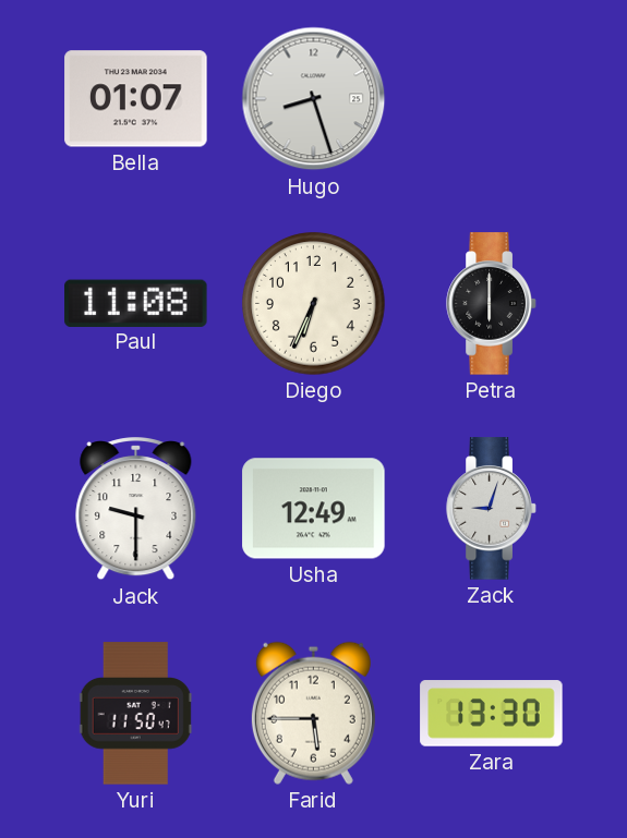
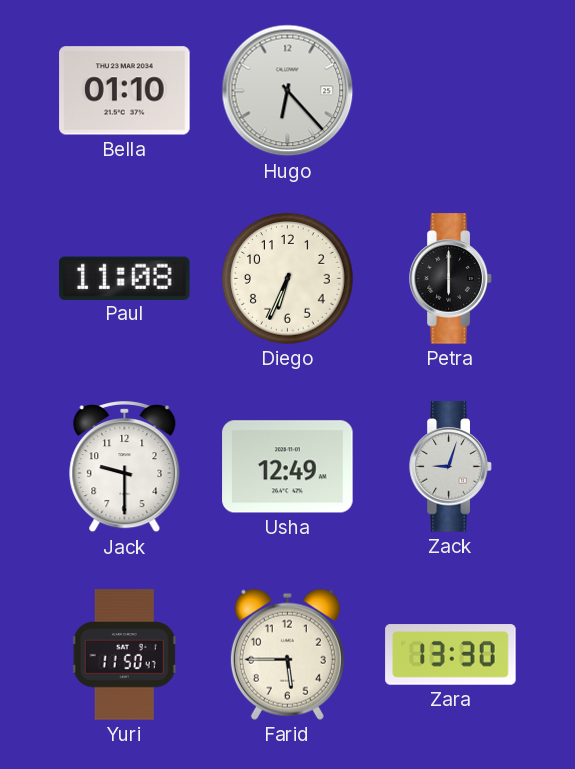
Bella: 01:07 -> 01:10
Hugo: 8:27 -> 6:23
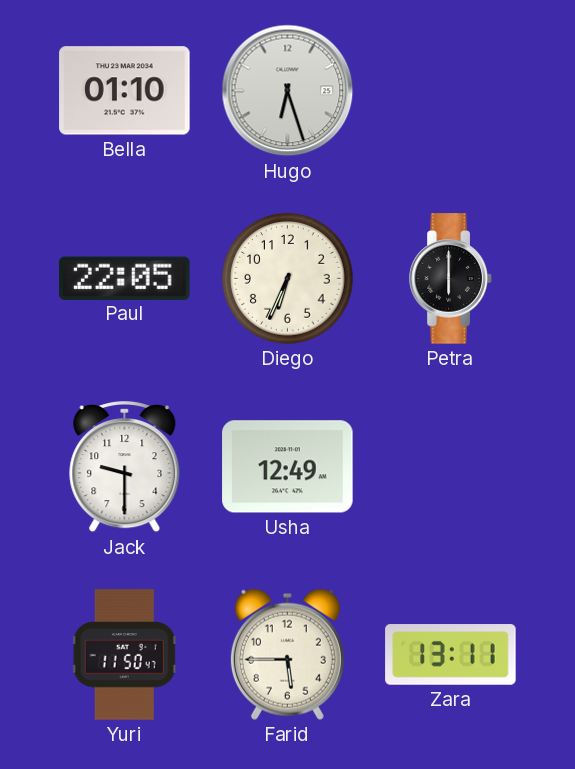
Hugo: 6:23 -> 6:27
Paul: 11:08 -> 22:05
Zack: 9:03 -> none
Zara: 13:30 -> 13:11
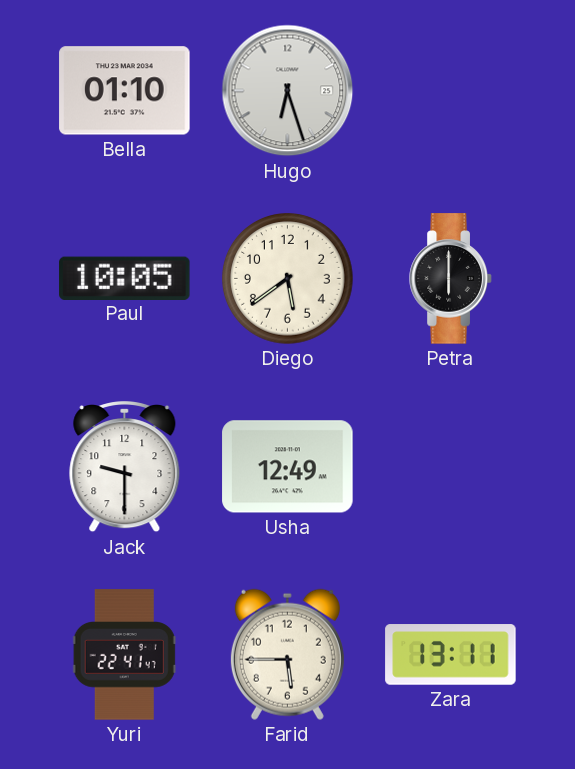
Paul: 22:05 -> 10:05
Diego: 6:34 -> 5:39
Yuri: 11:50 -> 22:41
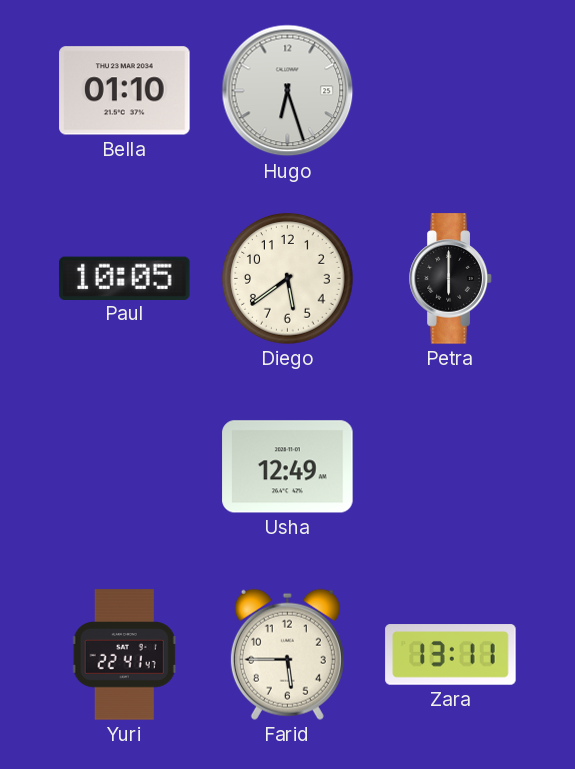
Jack: 9:30 -> none
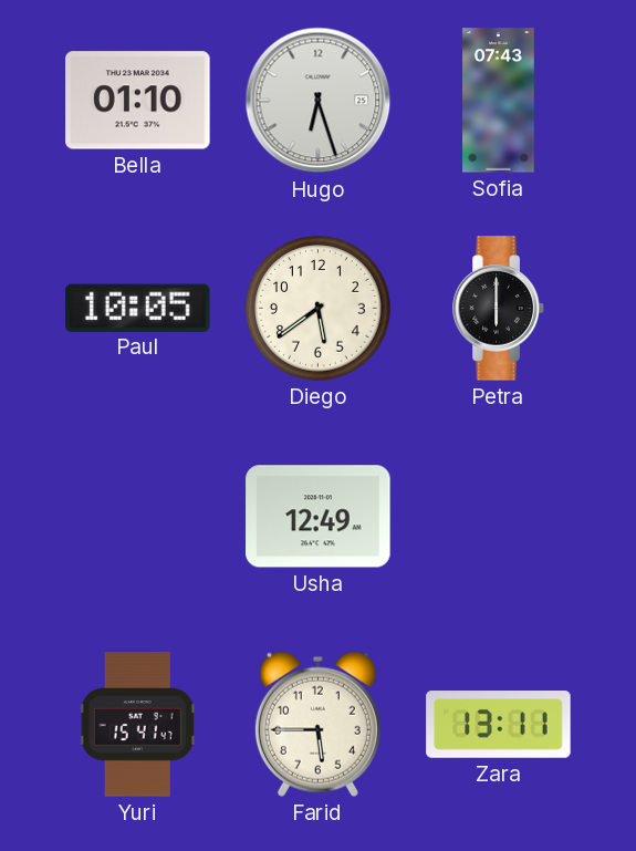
Sofia: none -> 07:43
Yuri: 22:41 -> 15:41
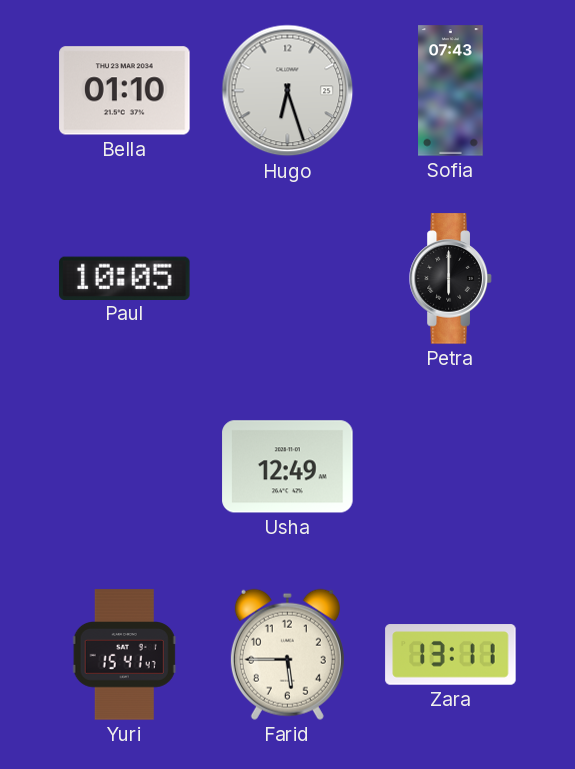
Diego: 5:39 -> none
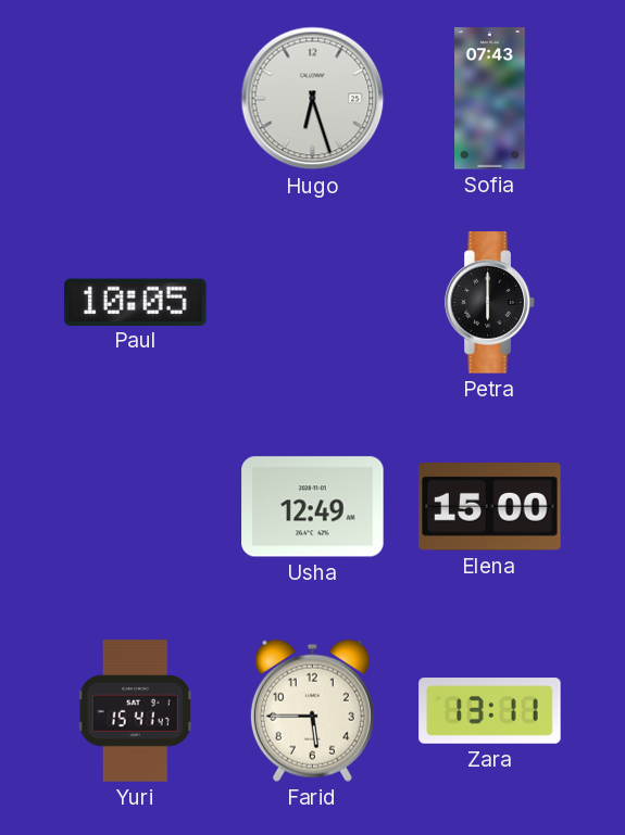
Bella: 01:10 -> none
Elena: none -> 15:00
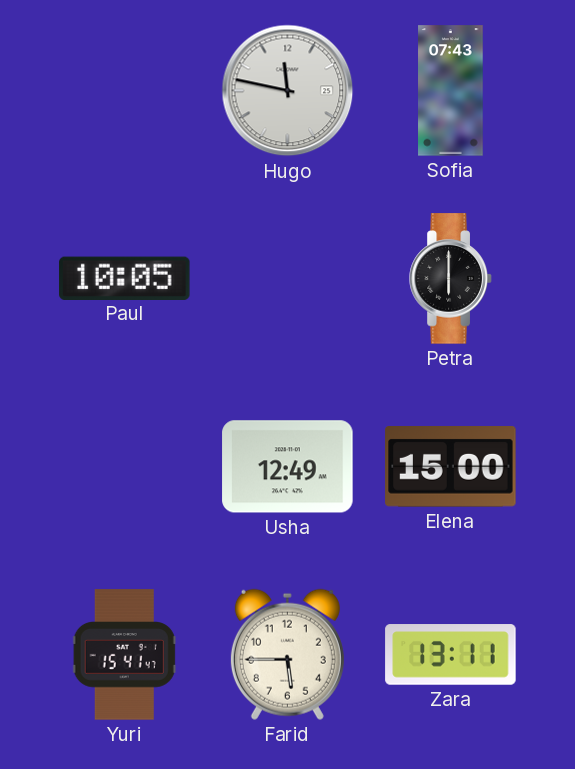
Hugo: 6:27 -> 11:47
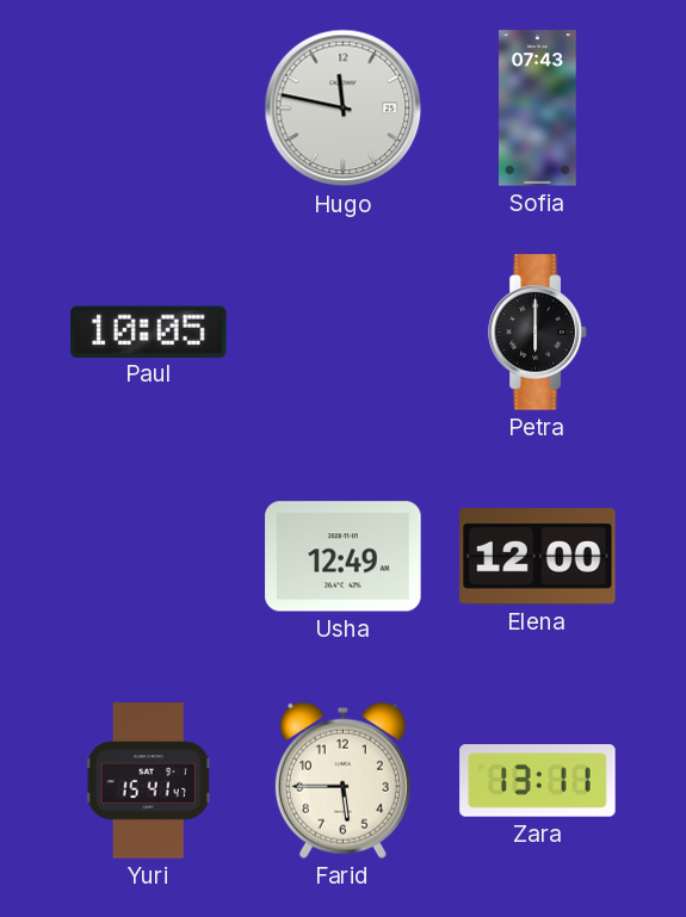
Elena: 15:00 -> 12:00
